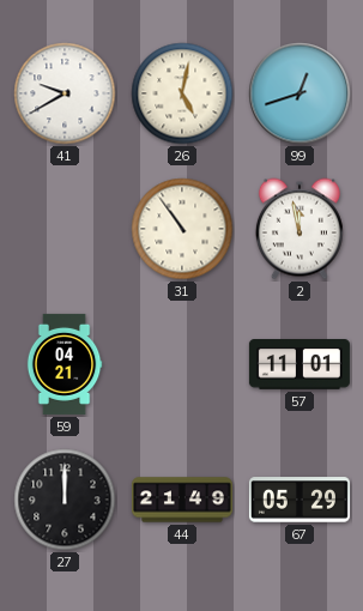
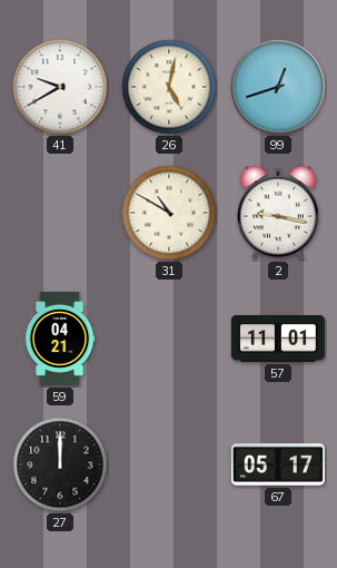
31: 10:54 -> 10:50
2: 11:58 -> 9:17
44: 21:49 -> none
67: 05:29 -> 05:17
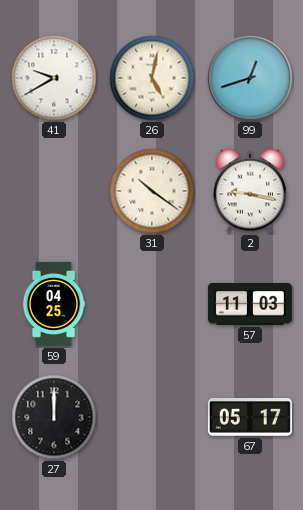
31: 10:50 -> 10:21
59: 04:21 -> 04:25
57: 11:01 -> 11:03
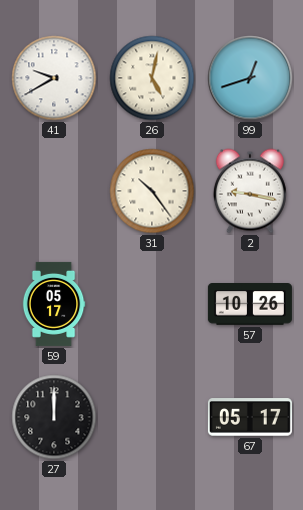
31: 10:21 -> 10:24
59: 04:25 -> 05:17
57: 11:03 -> 10:26
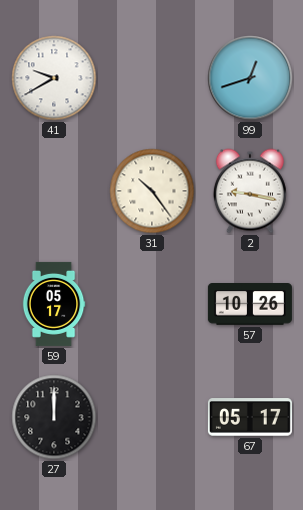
26: 5:02 -> none
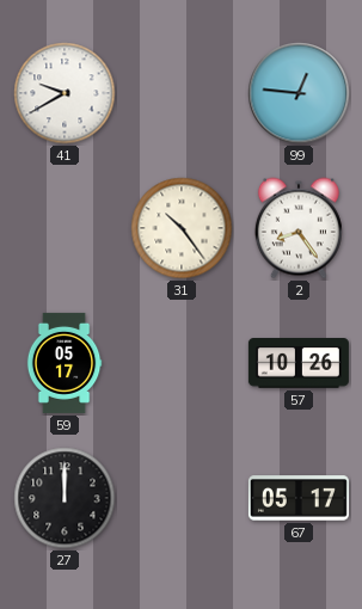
99: 12:42 -> 12:46
2: 9:17 -> 8:24
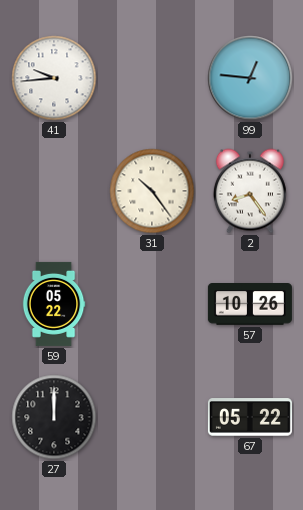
41: 9:40 -> 9:44
59: 05:17 -> 05:22
67: 05:17 -> 05:22
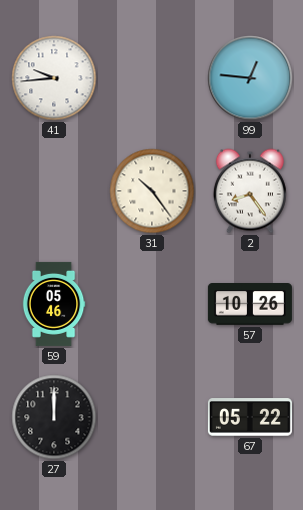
59: 05:22 -> 05:46
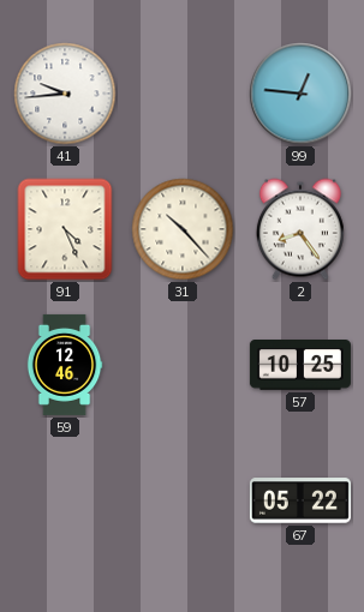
91: none -> 4:26
31: 10:24 -> 10:23
59: 05:46 -> 12:46
57: 10:26 -> 10:25
27: 12:00 -> none
